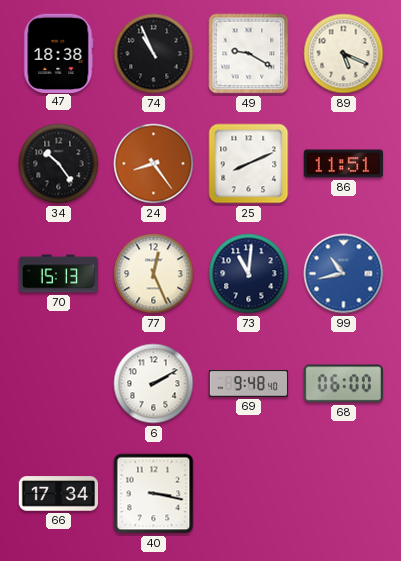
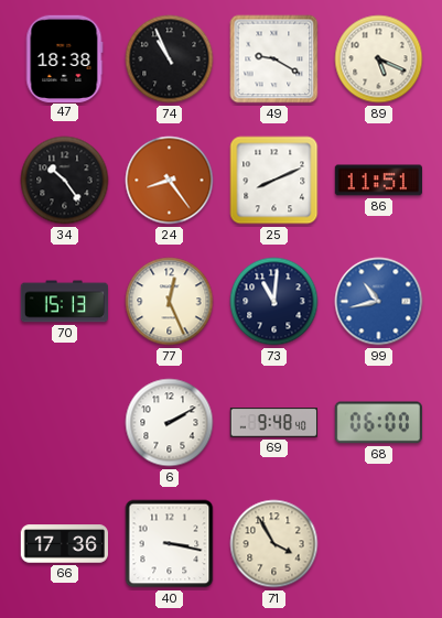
66: 17:34 -> 17:36
71: none -> 3:55
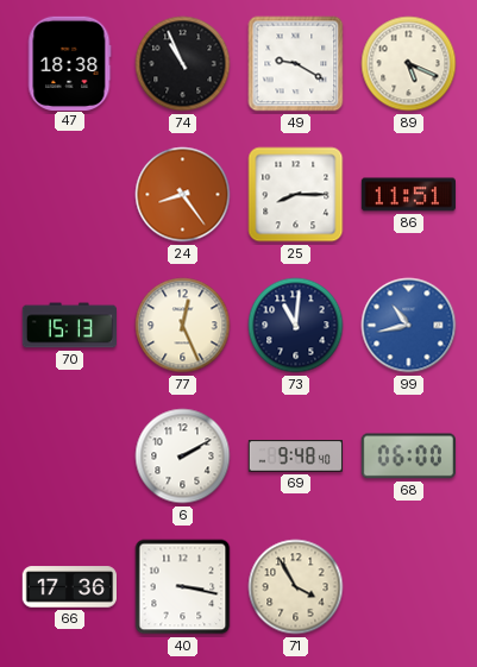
34: 10:24 -> none
25: 8:11 -> 8:15
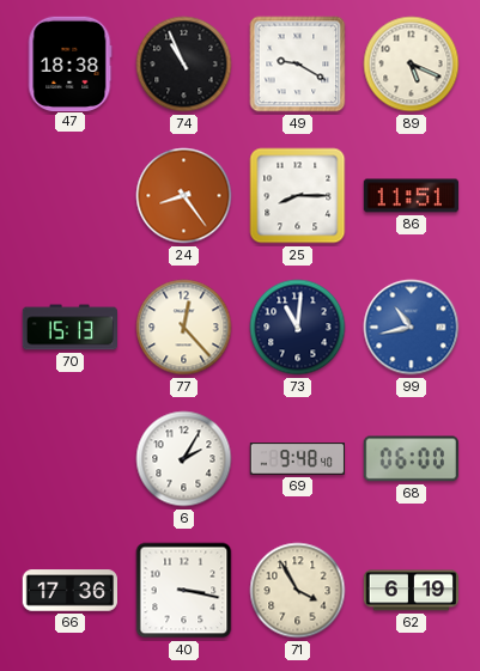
77: 12:26 -> 12:23
6: 2:10 -> 2:05
62: none -> 6:19
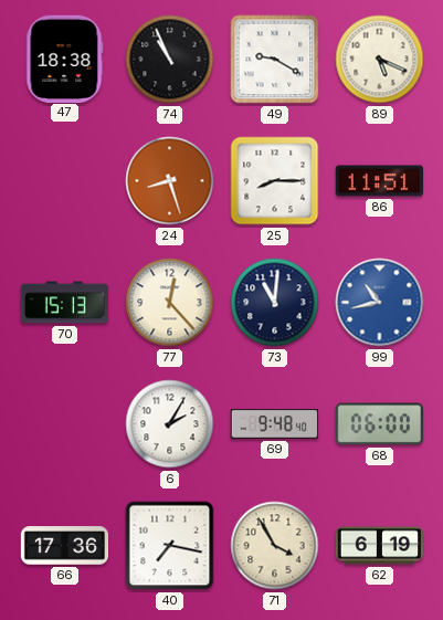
24: 8:24 -> 8:27
40: 3:17 -> 7:17
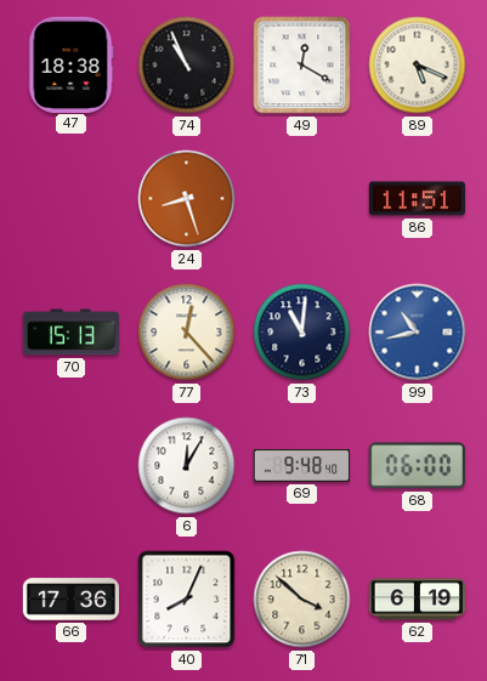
49: 9:20 -> 12:20
25: 8:15 -> none
6: 2:05 -> 12:05
40: 7:17 -> 8:04
71: 3:55 -> 3:52
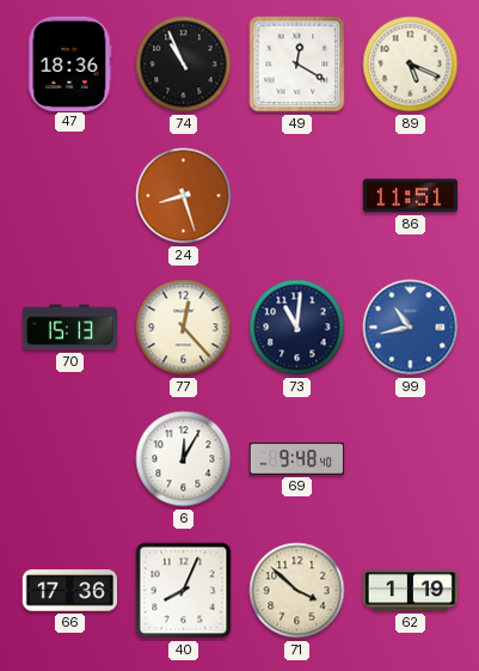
47: 18:38 -> 18:36
68: 06:00 -> none
62: 6:19 -> 1:19
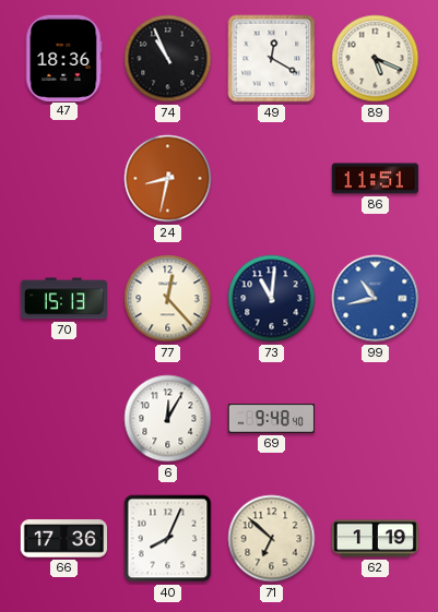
24: 8:27 -> 8:32
71: 3:52 -> 6:52
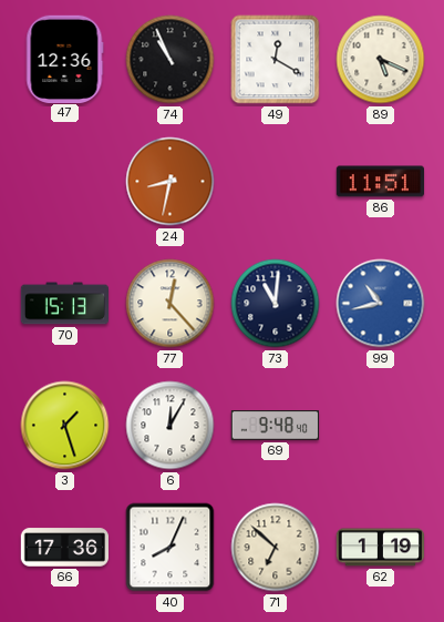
47: 18:36 -> 12:36
3: none -> 1:27
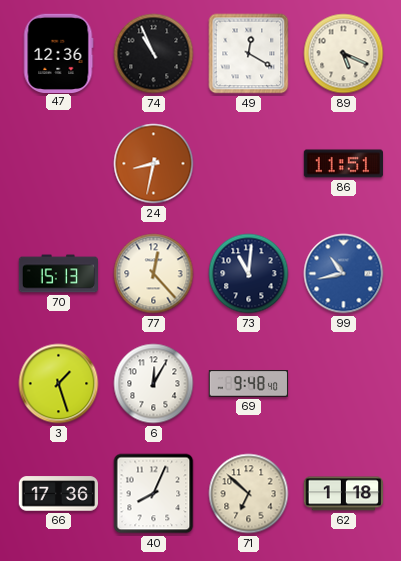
62: 1:19 -> 1:18
